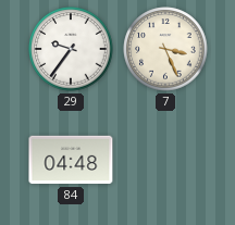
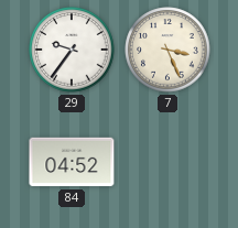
84: 04:48 -> 04:52
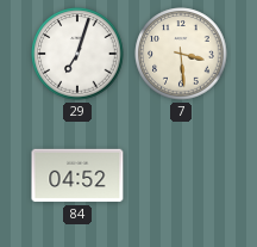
29: 9:36 -> 7:03
7: 3:26 -> 3:29
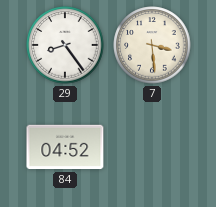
29: 7:03 -> 8:24
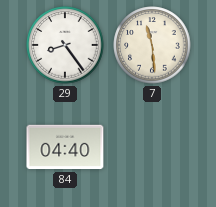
7: 3:29 -> 11:29
84: 04:52 -> 04:40
